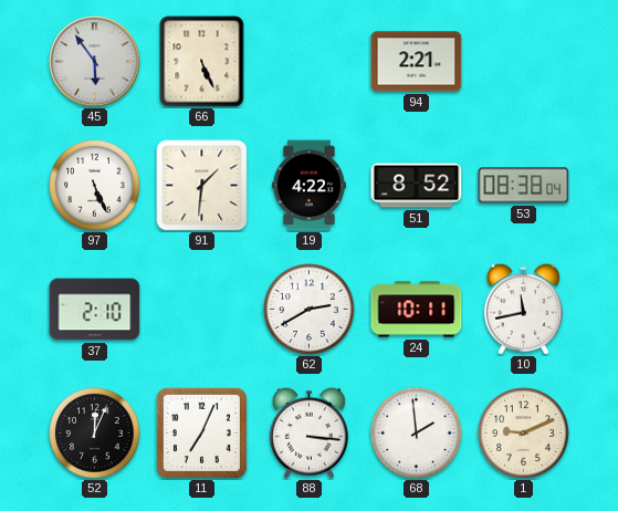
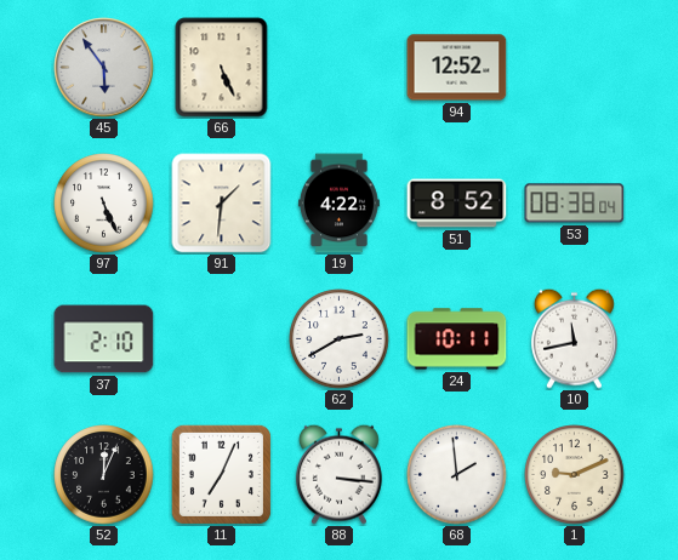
94: 2:21 -> 12:52
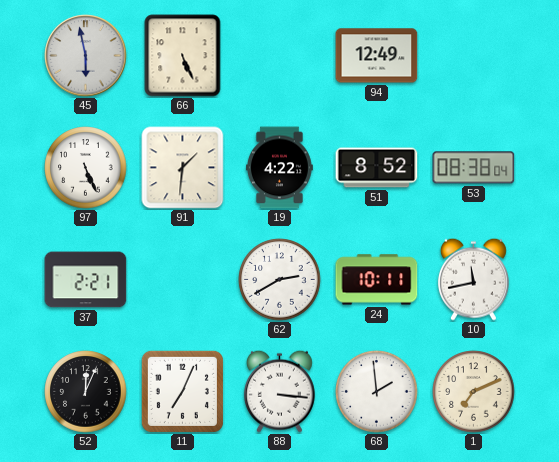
45: 5:54 -> 5:58
94: 12:52 -> 12:49
37: 2:10 -> 2:21
1: 9:11 -> 7:11
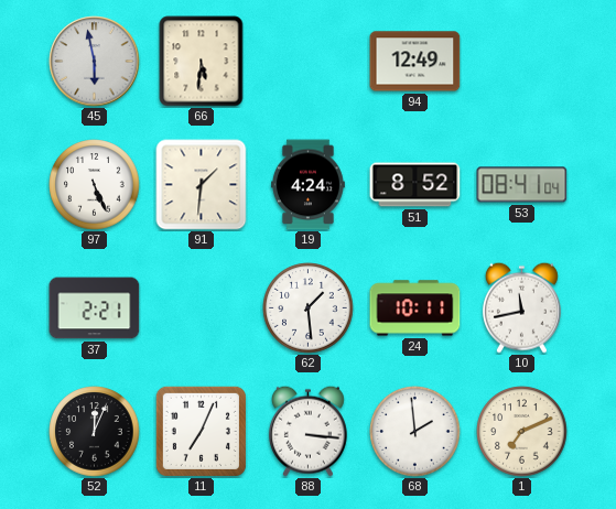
66: 5:26 -> 5:31
19: 4:22 -> 4:24
53: 08:38 -> 08:41
62: 2:40 -> 1:29
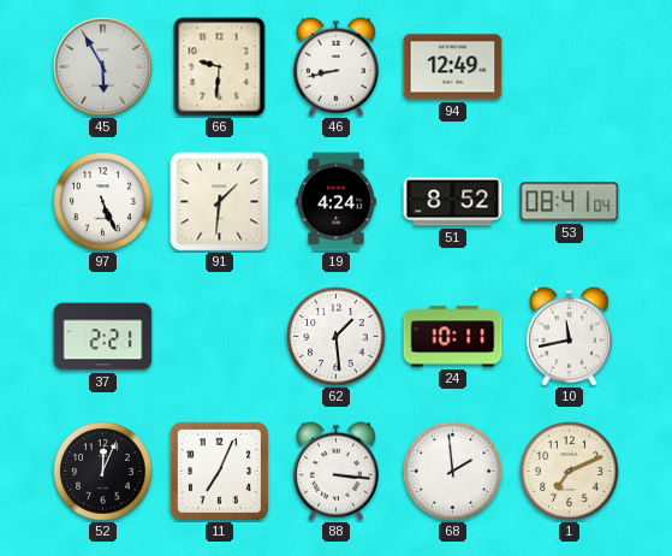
45: 5:58 -> 5:55
66: 5:31 -> 9:31
46: none -> 8:43
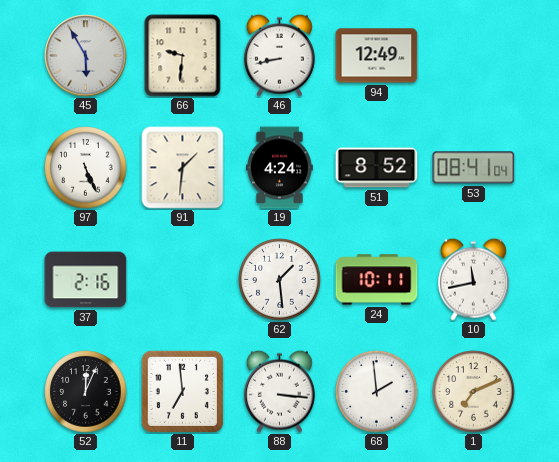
37: 2:21 -> 2:16
11: 7:04 -> 6:59
